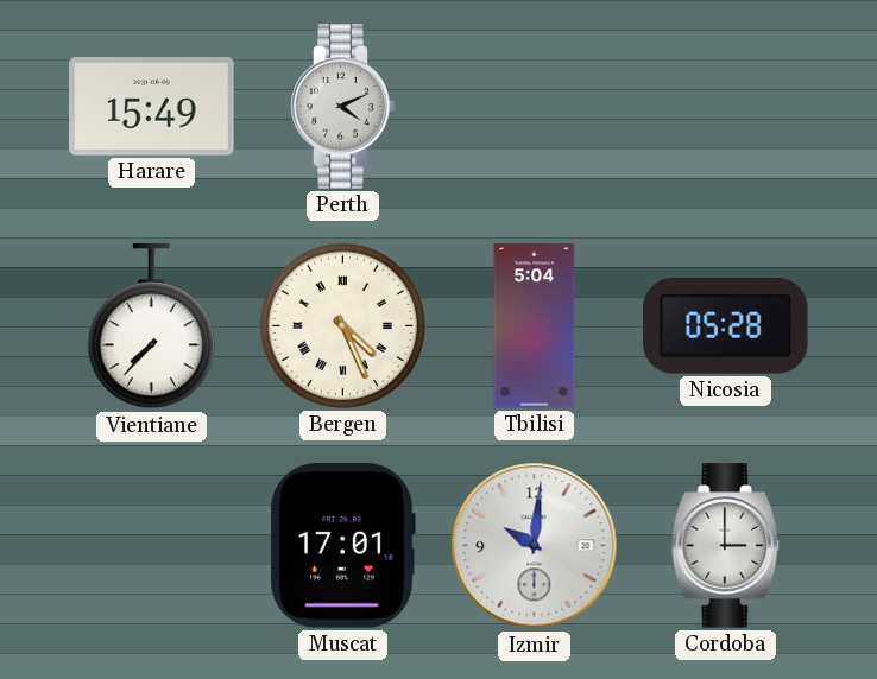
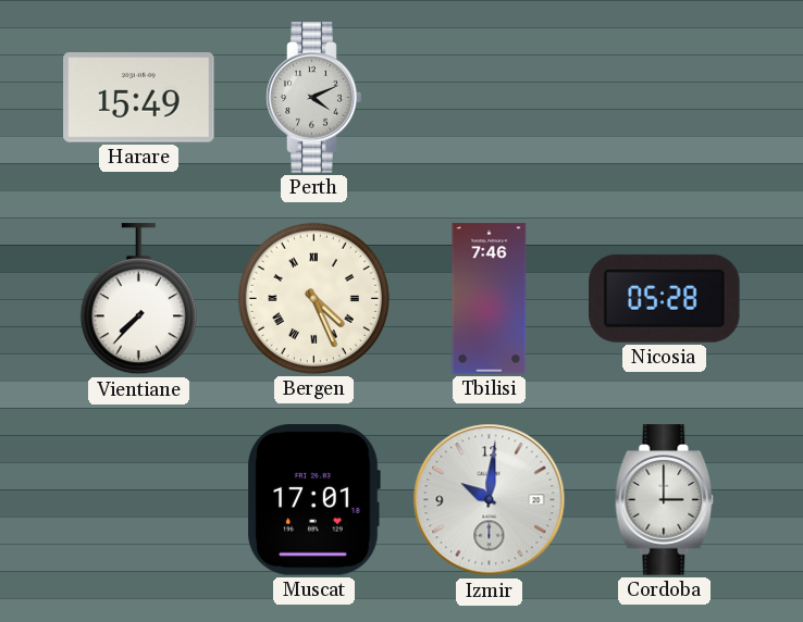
Tbilisi: 5:04 -> 7:46
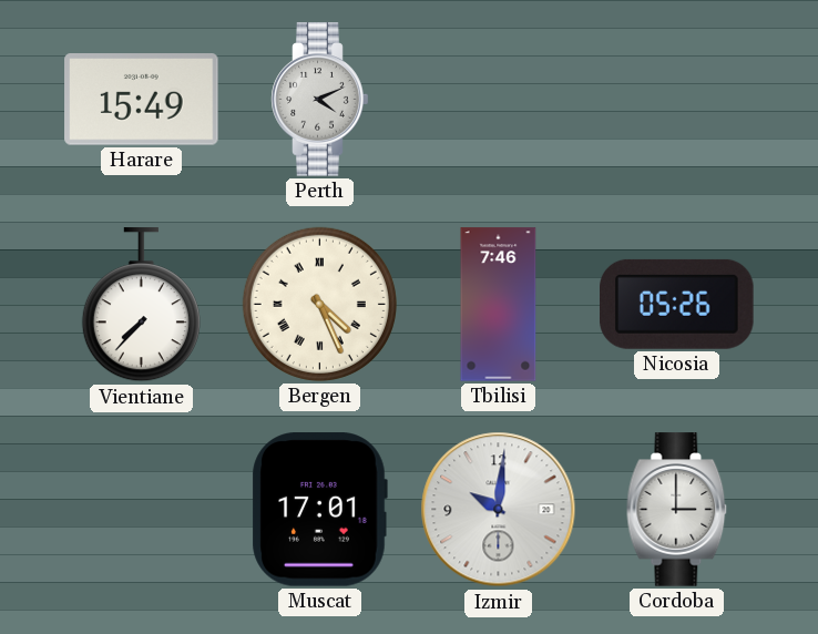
Nicosia: 05:28 -> 05:26
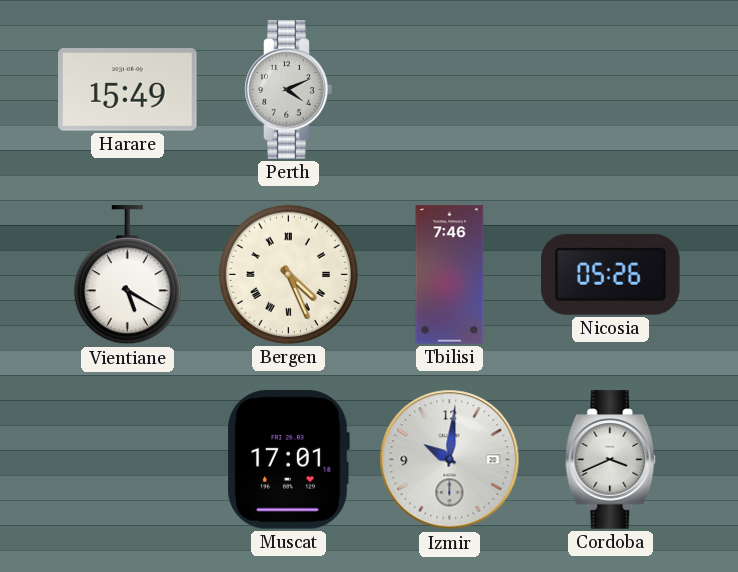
Vientiane: 7:37 -> 5:20
Cordoba: 3:00 -> 3:41
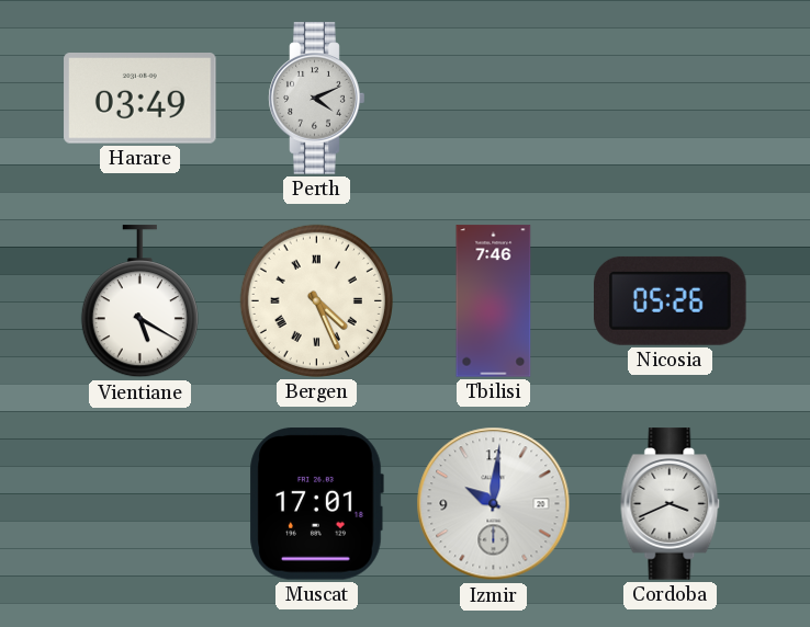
Harare: 15:49 -> 03:49
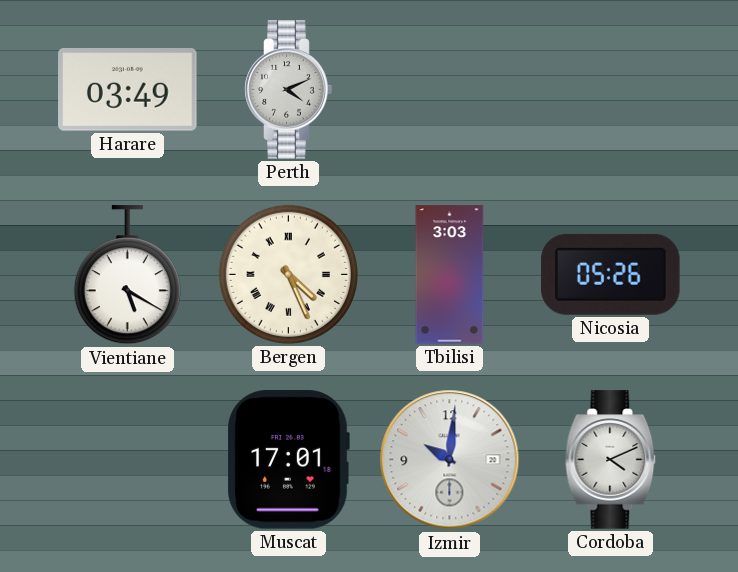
Tbilisi: 7:46 -> 3:03
Cordoba: 3:41 -> 4:11
